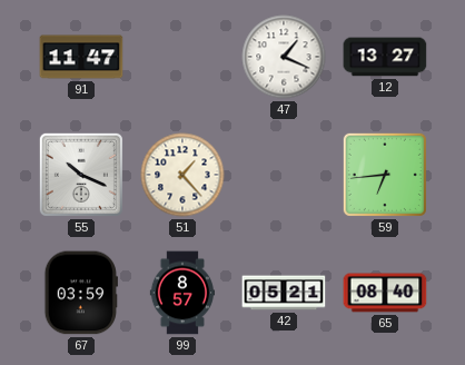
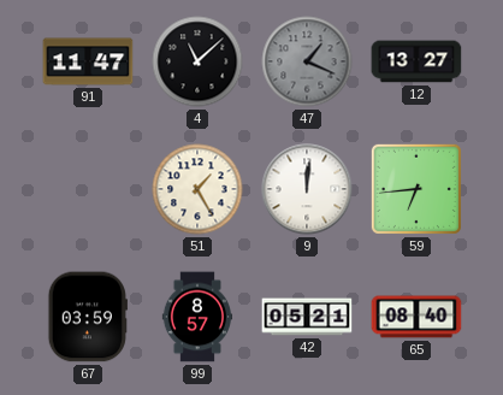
4: none -> 11:08
47 dial: white -> grey
55: 10:19 -> none
51: 1:23 -> 1:25
9: none -> 12:01
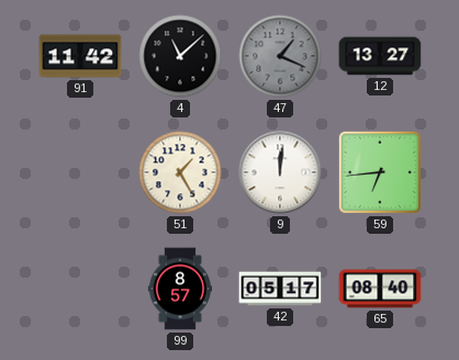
91: 11:47 -> 11:42
67: 03:59 -> none
42: 05:21 -> 05:17
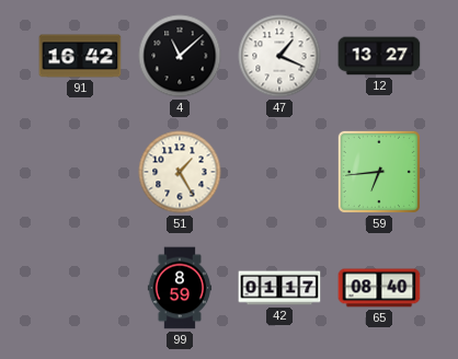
91: 11:42 -> 16:42
47 dial: grey -> white
9: 12:01 -> none
99: 8:57 -> 8:59
42: 05:17 -> 01:17
